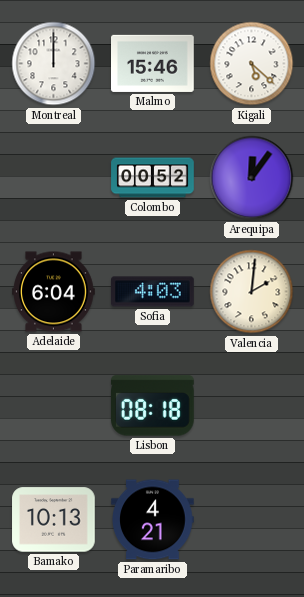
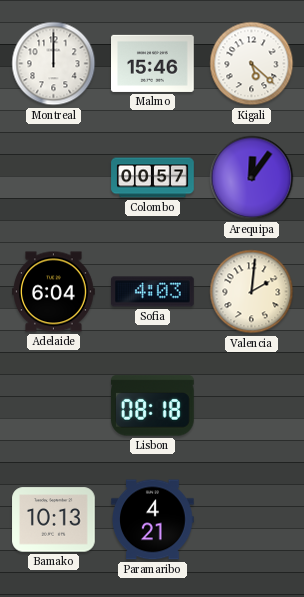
Colombo: 00:52 -> 00:57
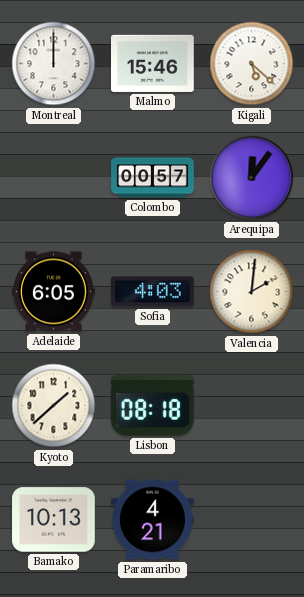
Adelaide: 6:04 -> 6:05
Kyoto: none -> 1:38
